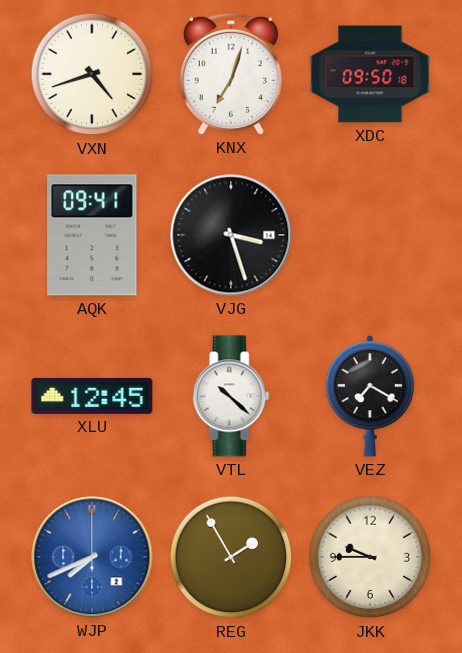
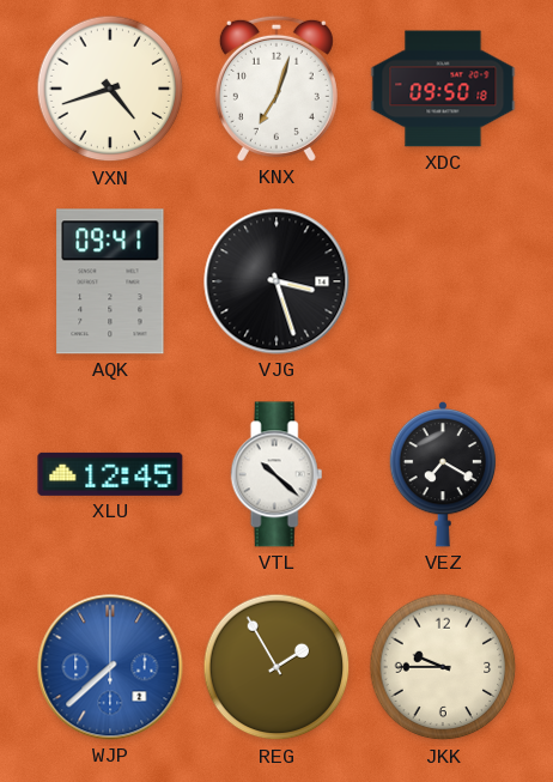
WJP: 7:41 -> 7:38
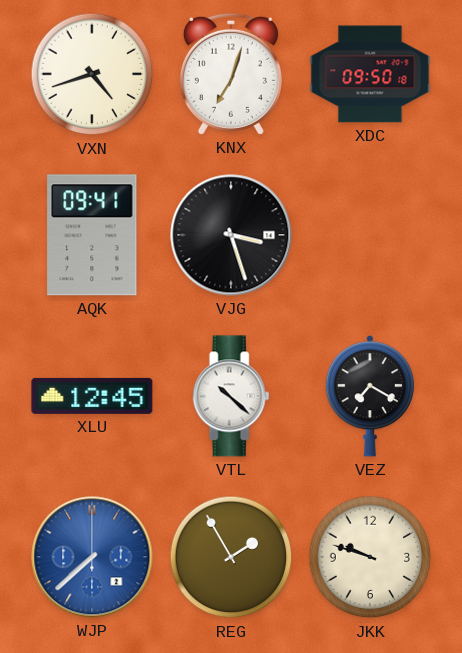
JKK: 9:45 -> 9:48
